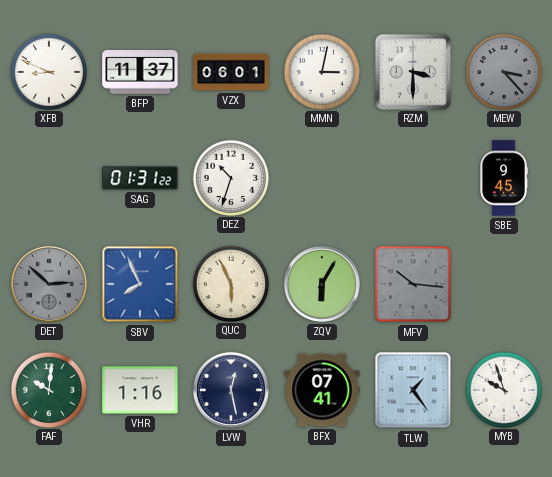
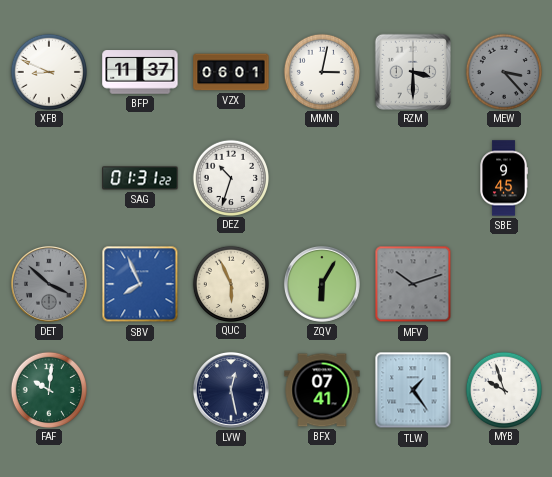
DET: 2:52 -> 3:52
MFV: 10:16 -> 10:12
VHR: 1:16 -> none
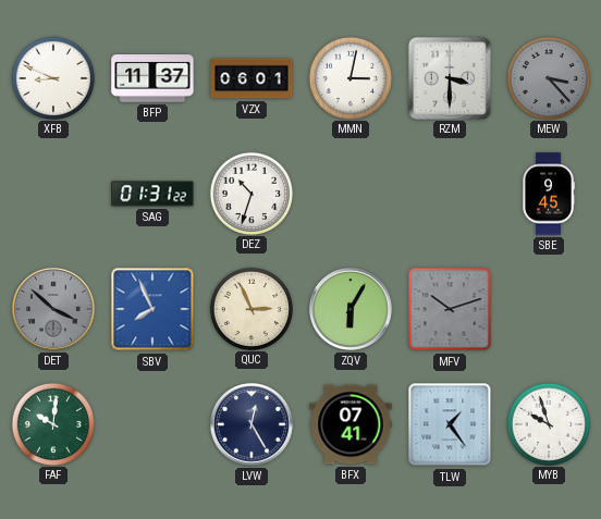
QUC: 5:56 -> 2:56
LVW: 12:28 -> 12:25
